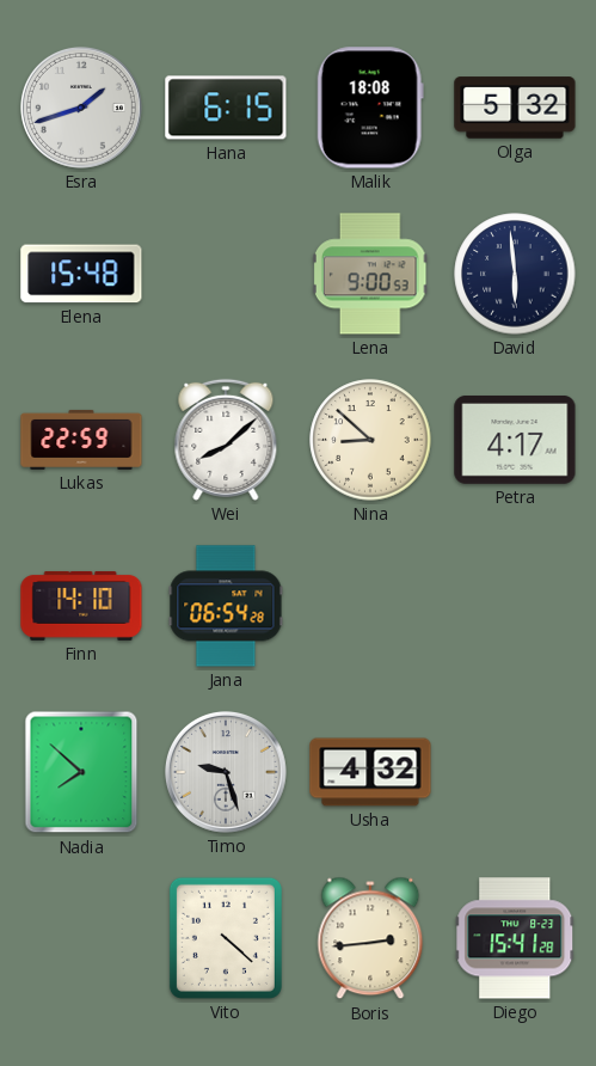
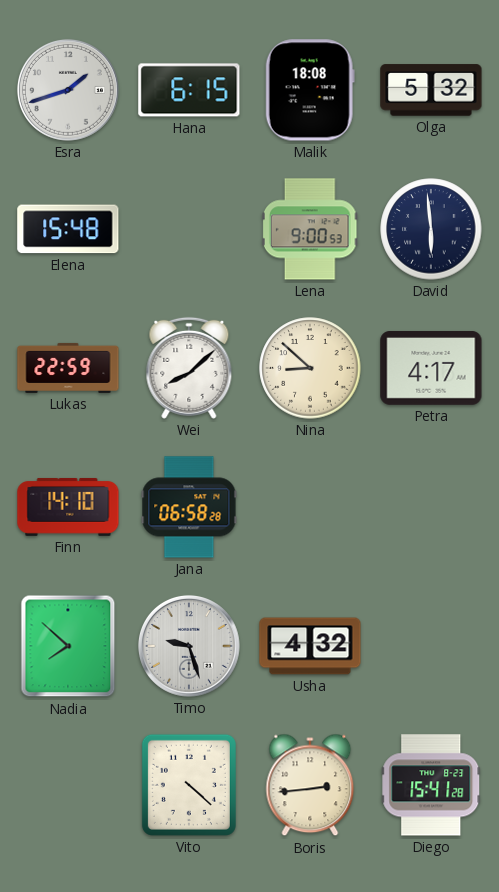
Jana: 06:54 -> 06:58
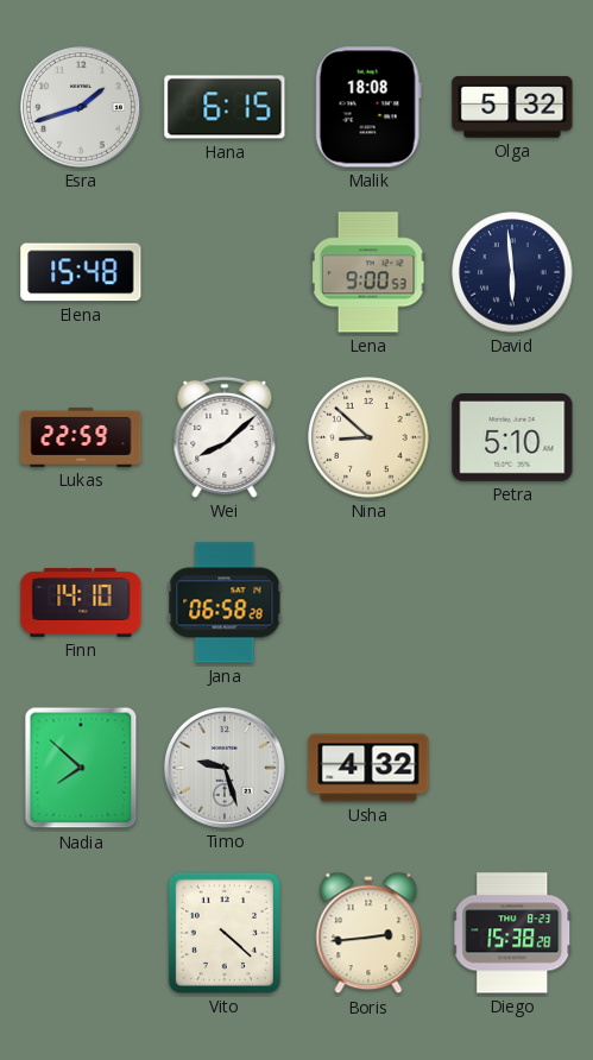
Petra: 4:17 -> 5:10
Diego: 15:41 -> 15:38
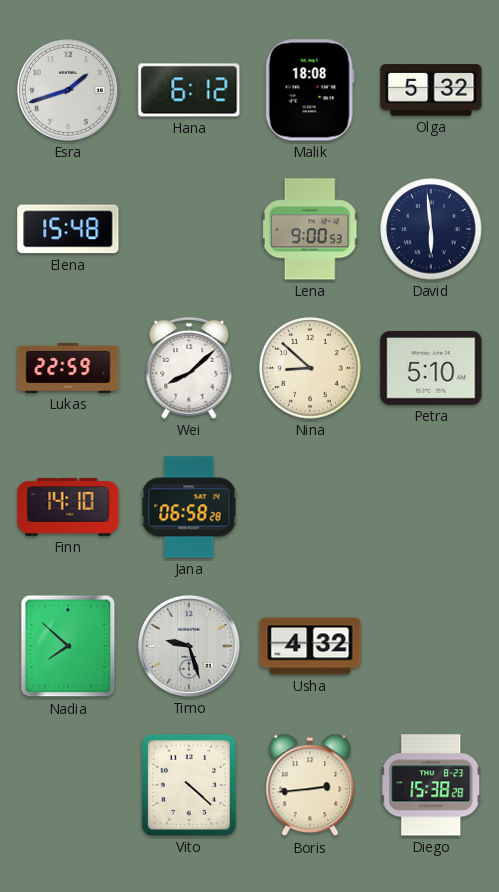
Hana: 6:15 -> 6:12
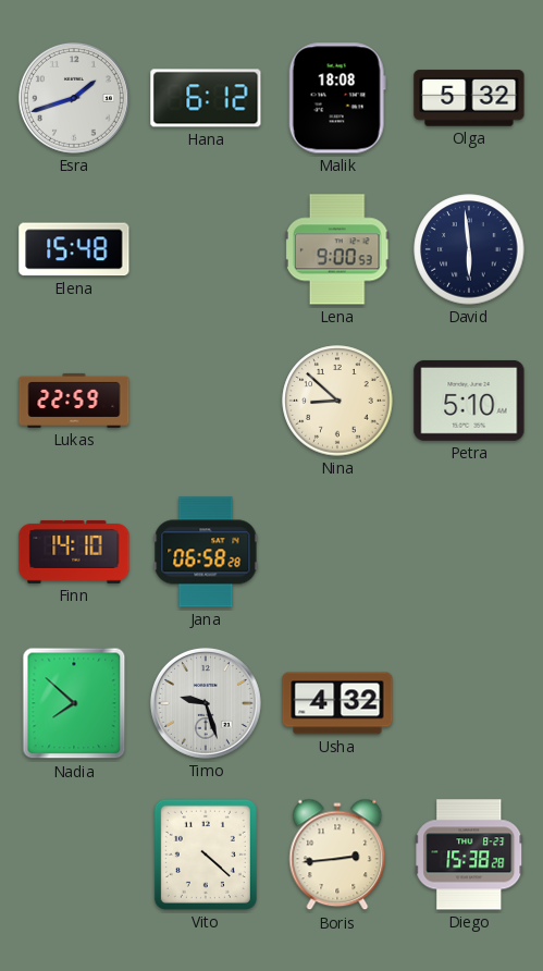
Wei: 8:08 -> none
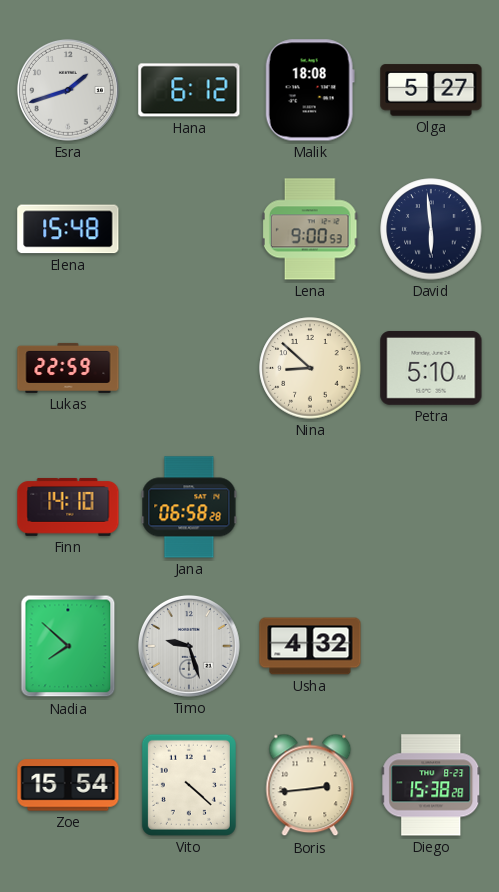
Olga: 5:32 -> 5:27
Zoe: none -> 15:54
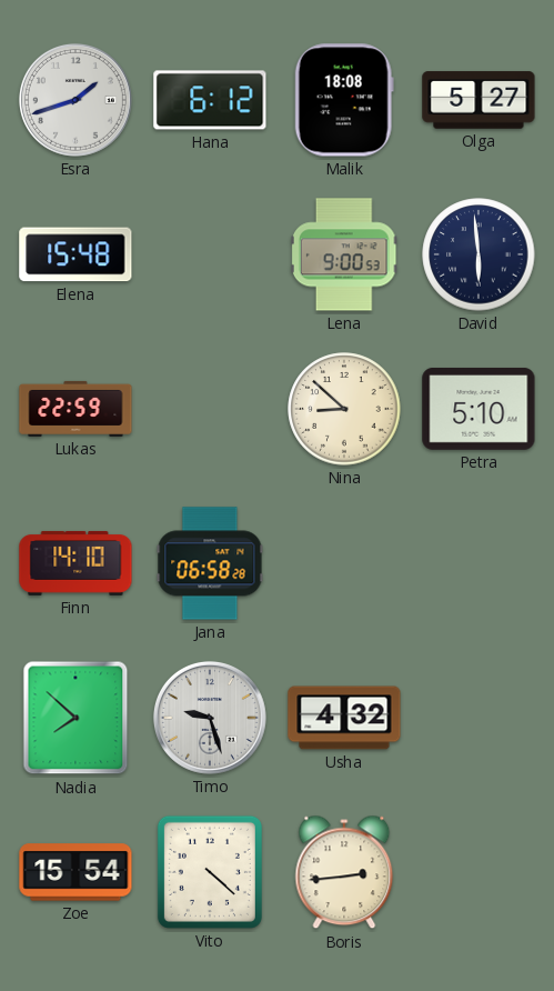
Diego: 15:38 -> none
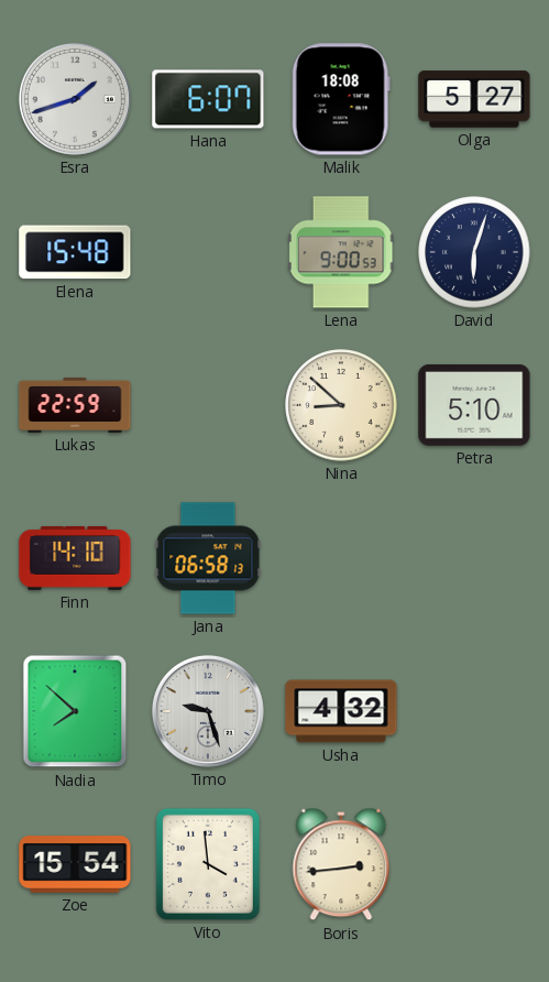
Hana: 6:12 -> 6:07
David: 5:59 -> 6:03
Jana: 06:58:28 -> 06:58:13
Vito: 4:22 -> 3:59
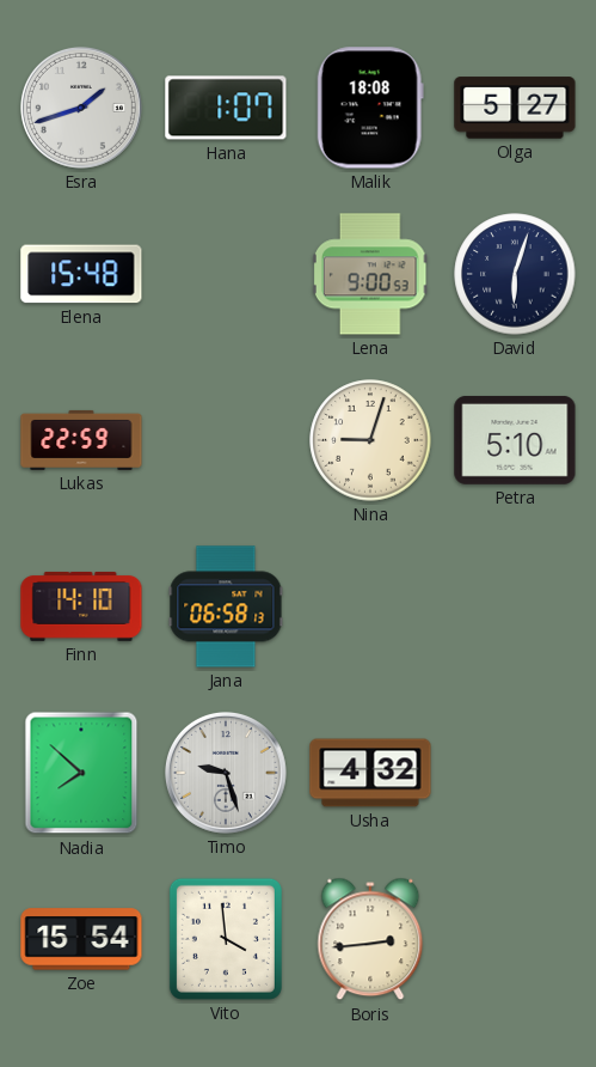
Hana: 6:07 -> 1:07
Nina: 8:52 -> 9:03
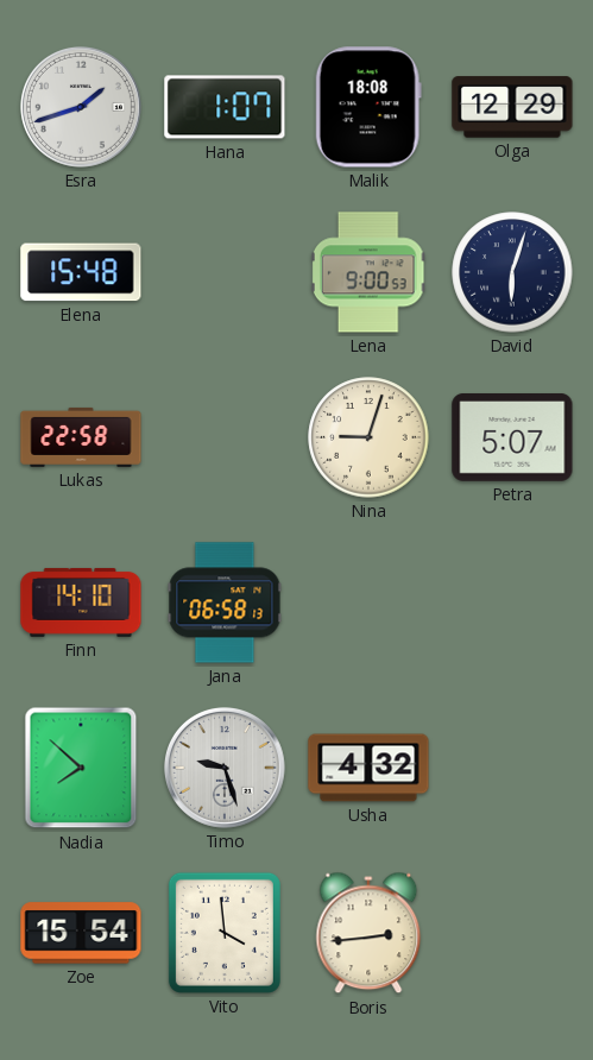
Olga: 5:27 -> 12:29
Lukas: 22:59 -> 22:58
Petra: 5:10 -> 5:07
